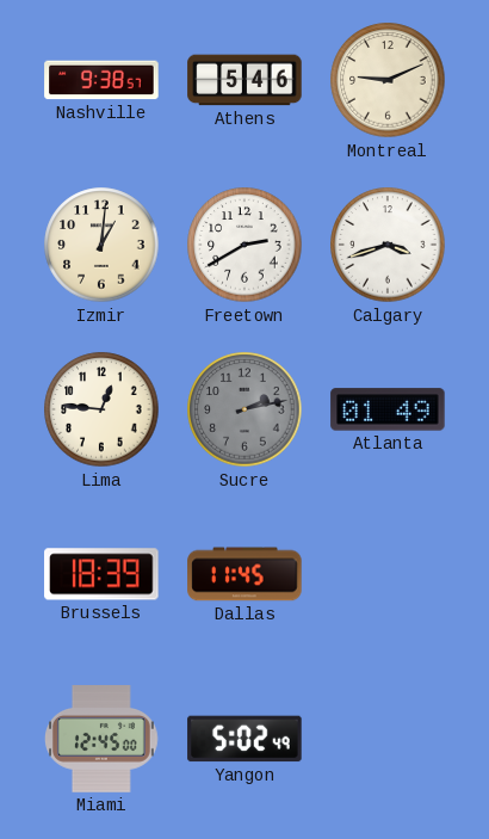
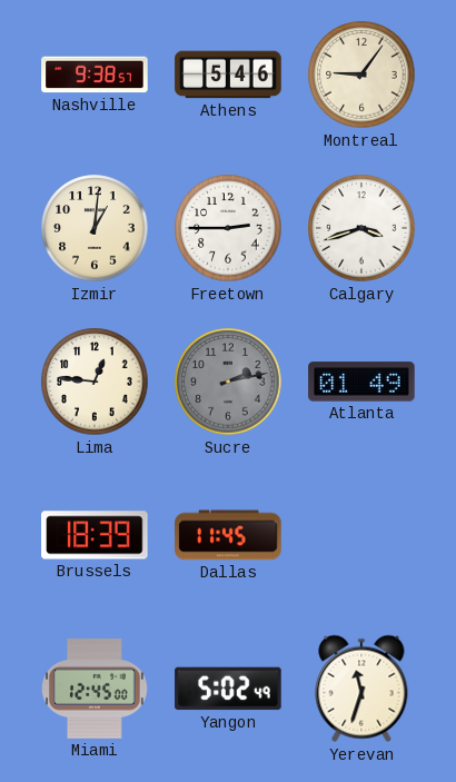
Montreal: 9:11 -> 9:06
Freetown: 2:40 -> 2:45
Yerevan: none -> 11:33
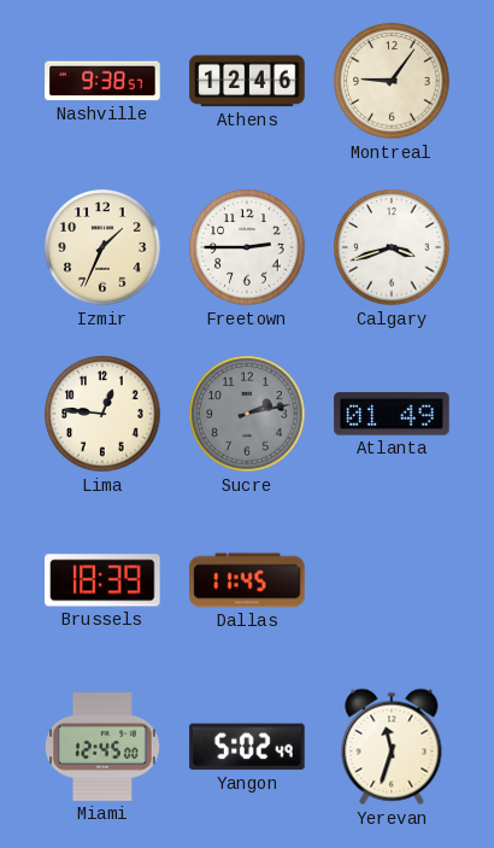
Athens: 5:46 -> 12:46
Izmir: 1:01 -> 1:34
